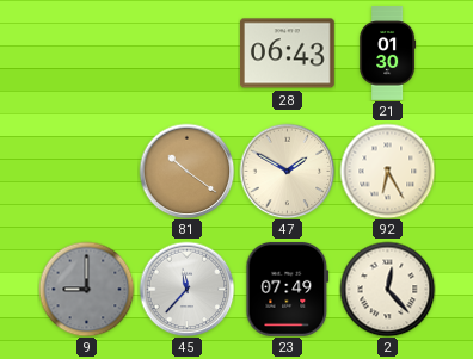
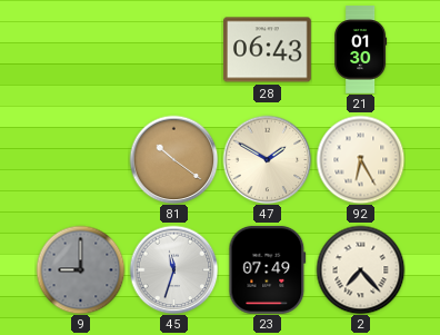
45: 11:37 -> 11:33
2: 12:23 -> 7:23
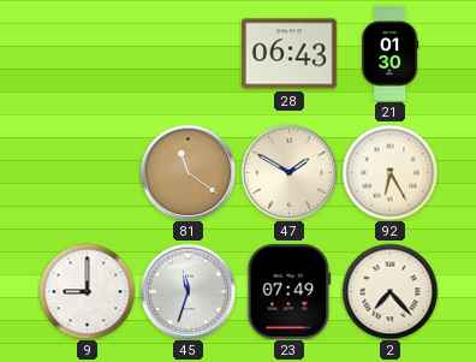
81: 10:21 -> 11:21
9 dial: grey -> white
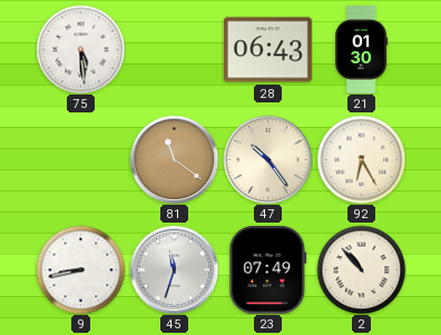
75: none -> 5:29
47: 1:50 -> 10:24
9: 9:00 -> 8:43
2: 7:23 -> 10:53
